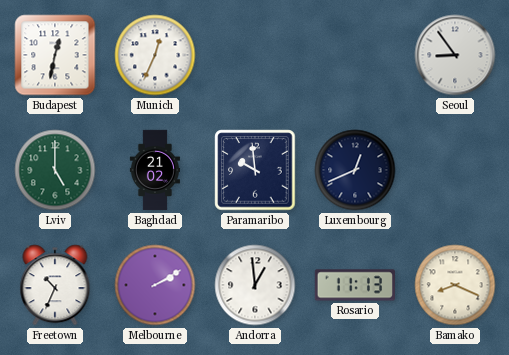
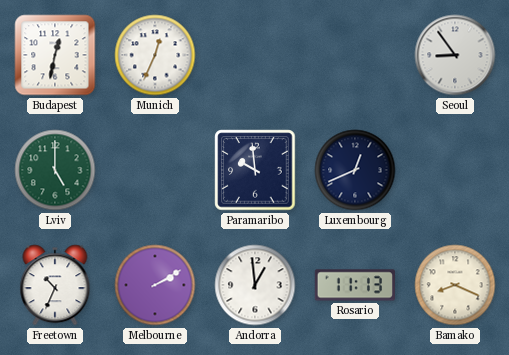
Baghdad: 21:02 -> none
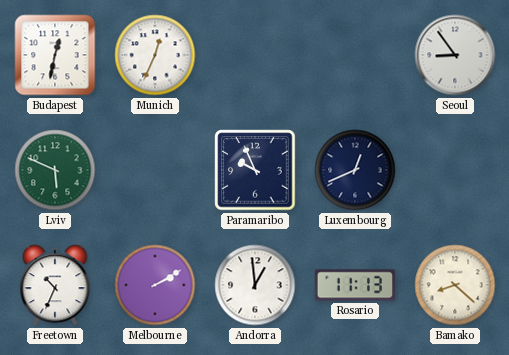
Lviv: 5:00 -> 5:49
Paramaribo: 9:59 -> 9:56
Bamako: 8:19 -> 8:22
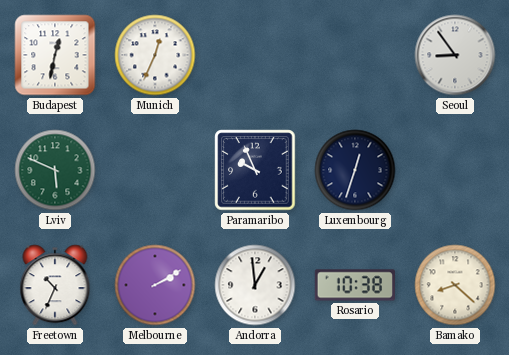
Luxembourg: 12:41 -> 12:33
Rosario: 11:13 -> 10:38
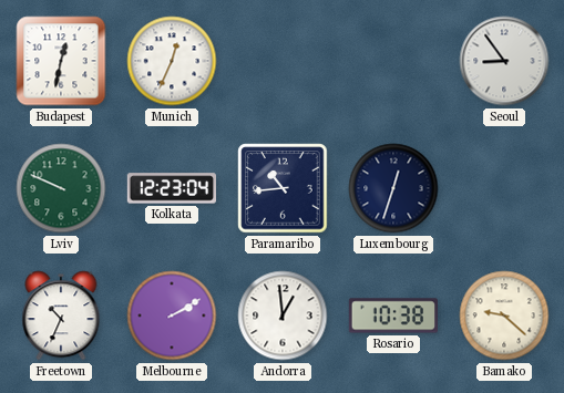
Lviv: 5:49 -> 9:49
Kolkata: none -> 12:23
Paramaribo: 9:56 -> 10:44
Bamako: 8:22 -> 9:22
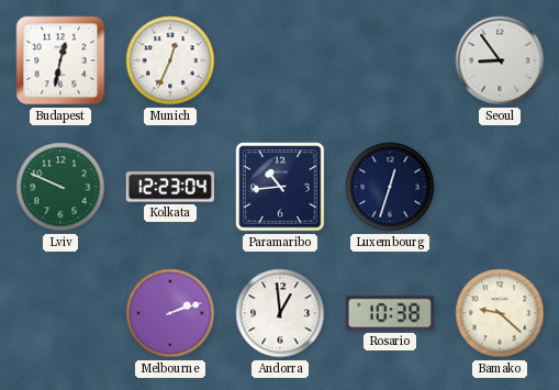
Freetown: 10:34 -> none
Melbourne: 2:10 -> 2:12
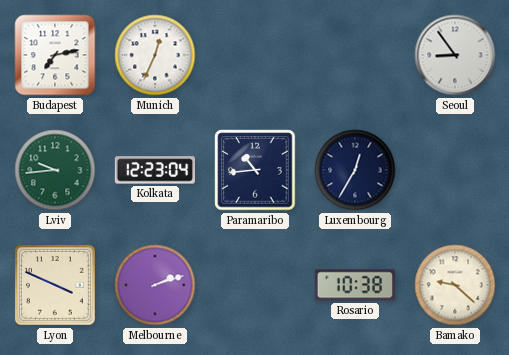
Budapest: 12:32 -> 7:13
Lviv: 9:49 -> 9:44
Luxembourg: 12:33 -> 12:35
Lyon: none -> 3:49
Andorra: 12:59 -> none
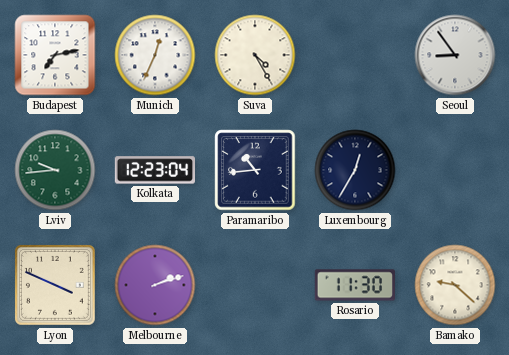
Suva: none -> 4:25
Rosario: 10:38 -> 11:30
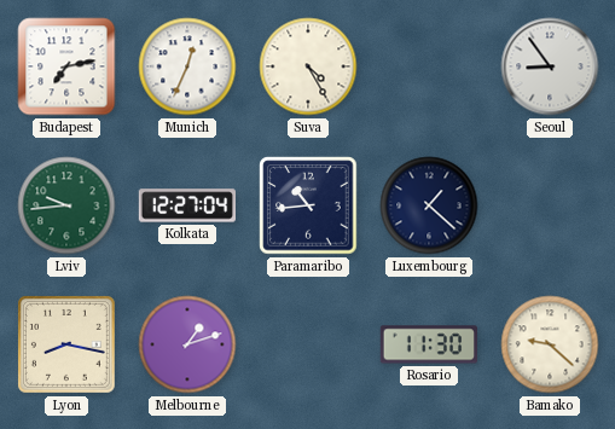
Kolkata: 12:23 -> 12:27
Luxembourg: 12:35 -> 1:22
Lyon: 3:49 -> 8:17
Melbourne: 2:12 -> 1:12
